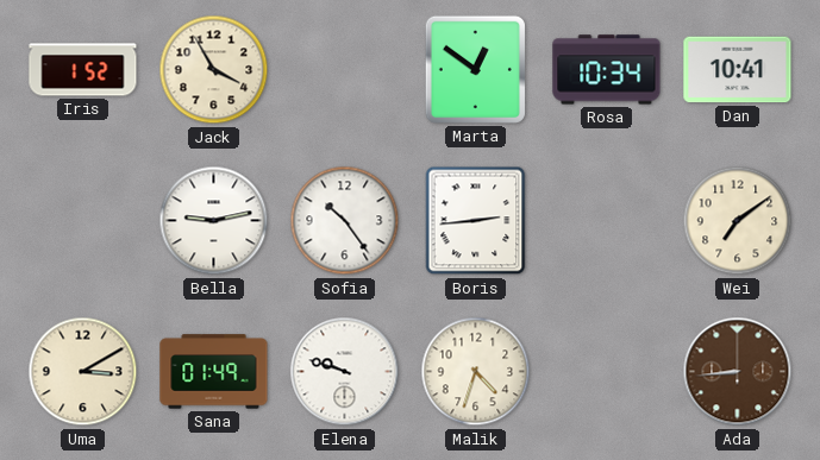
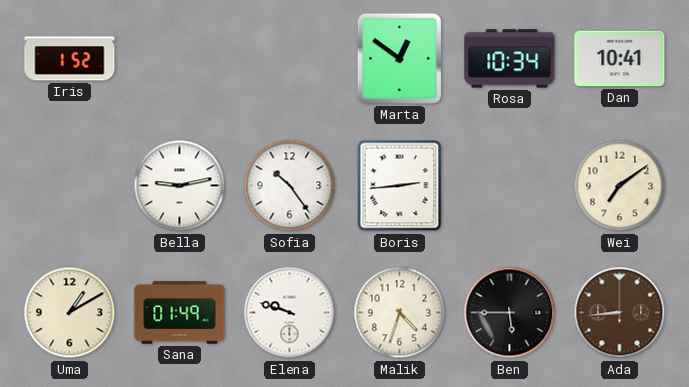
Jack: 3:55 -> none
Uma: 3:10 -> 1:10
Ben: none -> 5:45
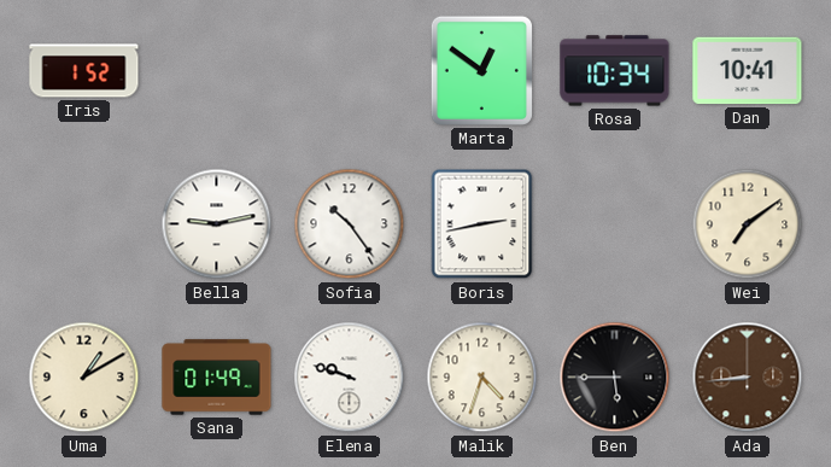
Boris: 2:44 -> 2:43
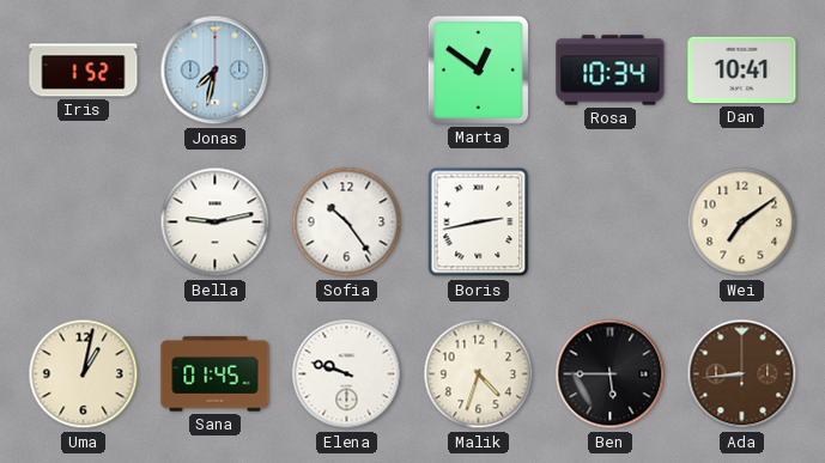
Jonas: none -> 7:32
Uma: 1:10 -> 1:02
Sana: 01:49 -> 01:45
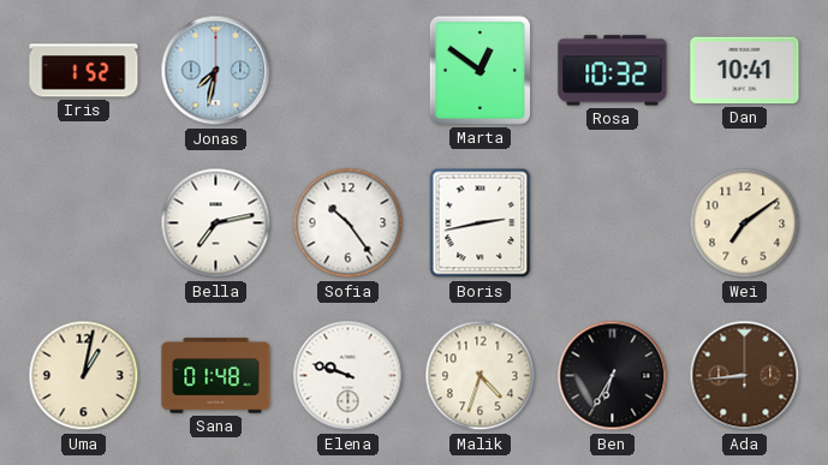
Rosa: 10:34 -> 10:32
Bella: 9:13 -> 7:13
Sana: 01:45 -> 01:48
Ben: 5:45 -> 6:35
